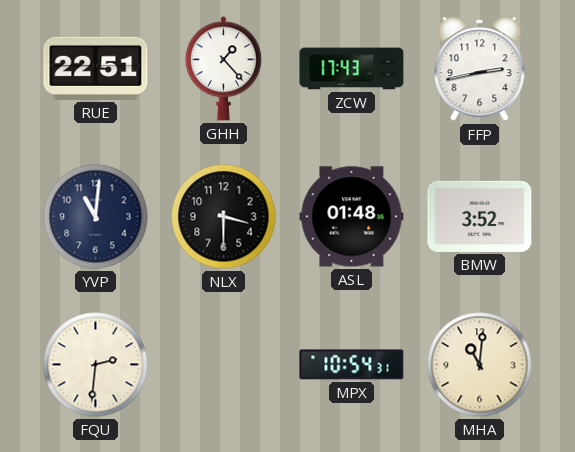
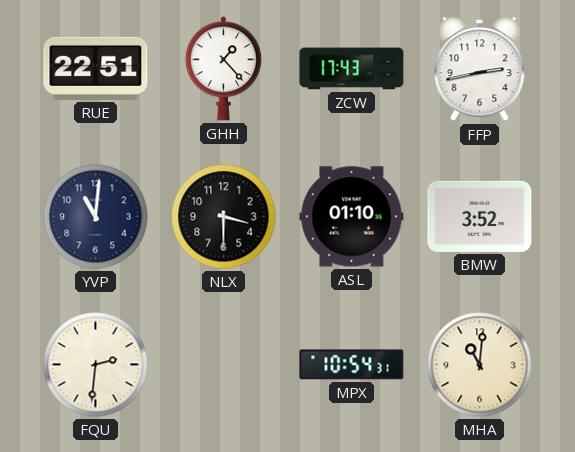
ASL: 01:48 -> 01:10
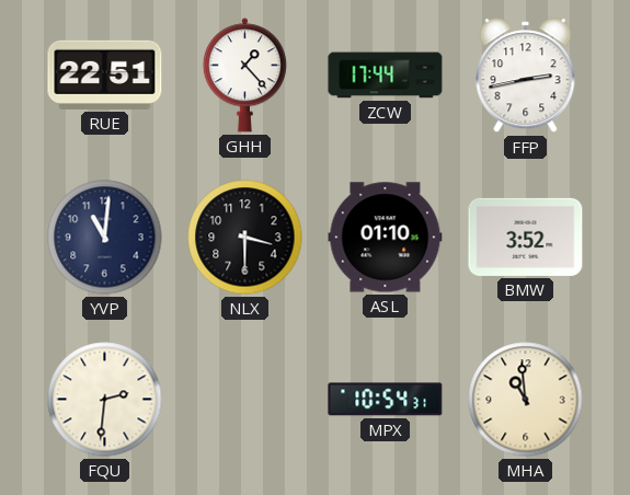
ZCW: 17:43 -> 17:44
MHA: 11:01 -> 10:59
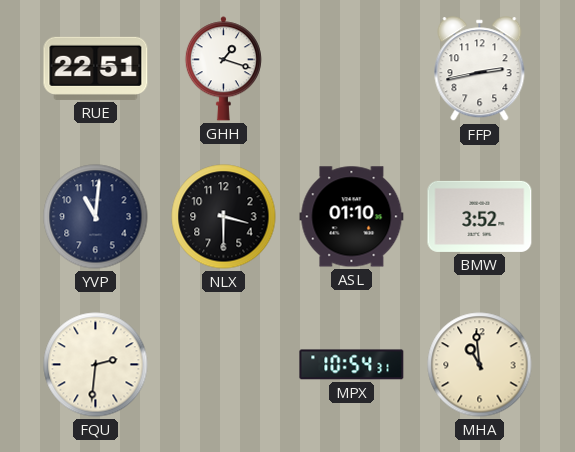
GHH: 1:23 -> 1:18
ZCW: 17:44 -> none
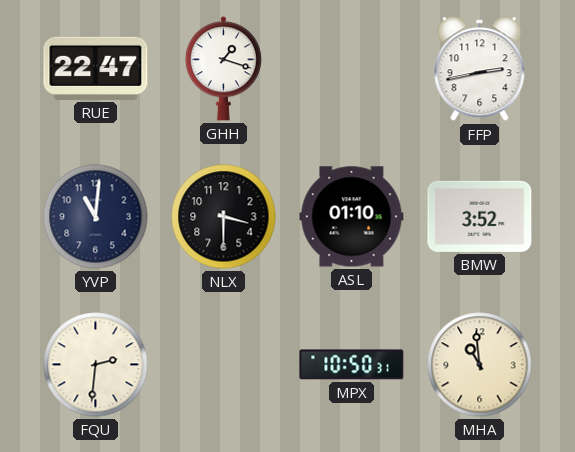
RUE: 22:51 -> 22:47
MPX: 10:54 -> 10:50
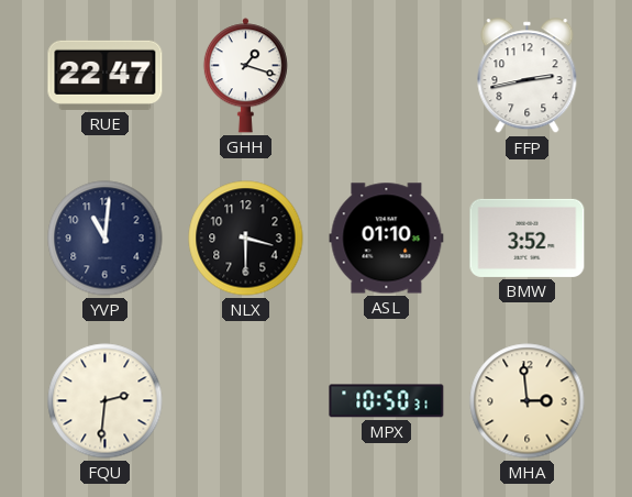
MHA: 10:59 -> 2:59
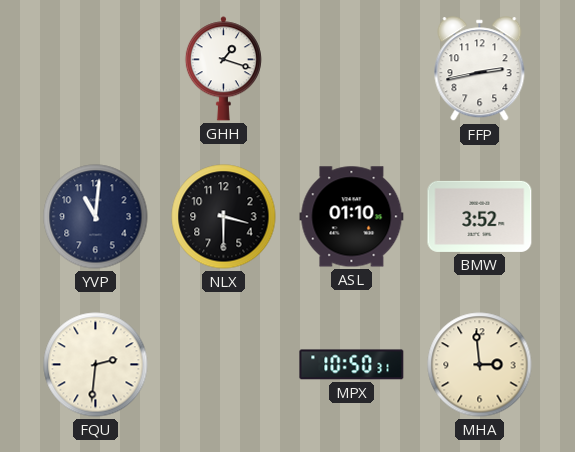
RUE: 22:47 -> none
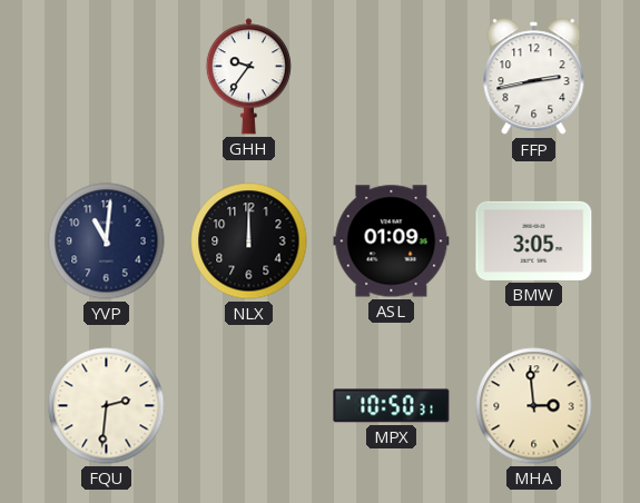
GHH: 1:18 -> 9:36
NLX: 3:30 -> 12:00
ASL: 01:10 -> 01:09
BMW: 3:52 -> 3:05
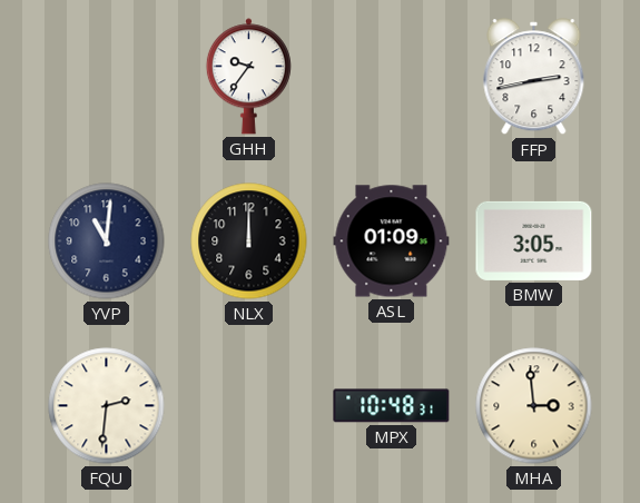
MPX: 10:50 -> 10:48
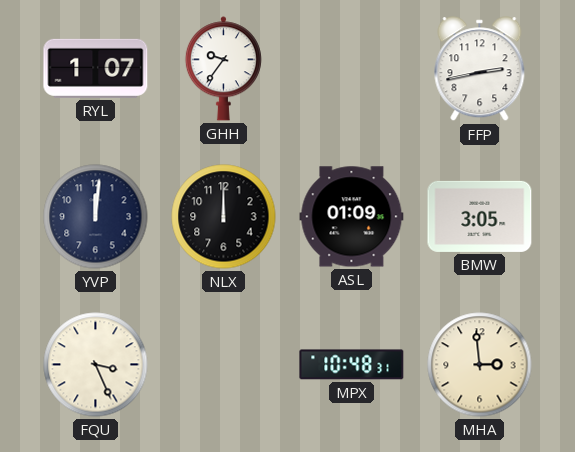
RYL: none -> 1:07
YVP: 11:01 -> 12:01
FQU: 2:31 -> 3:26
